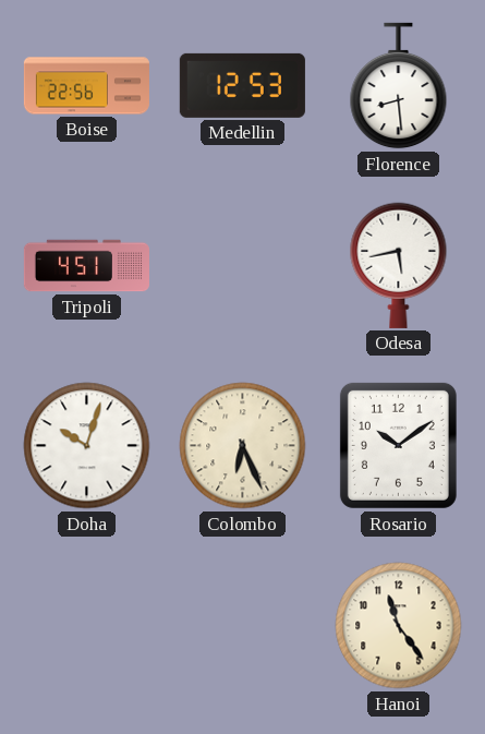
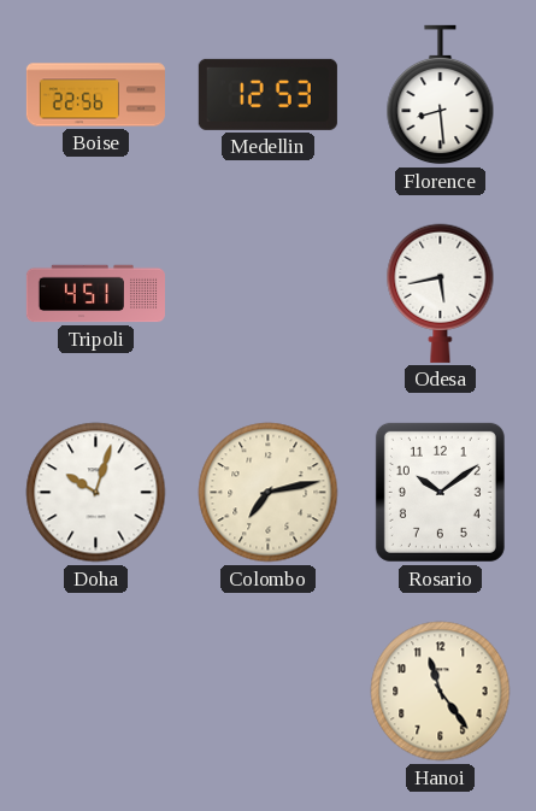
Colombo: 6:26 -> 7:13
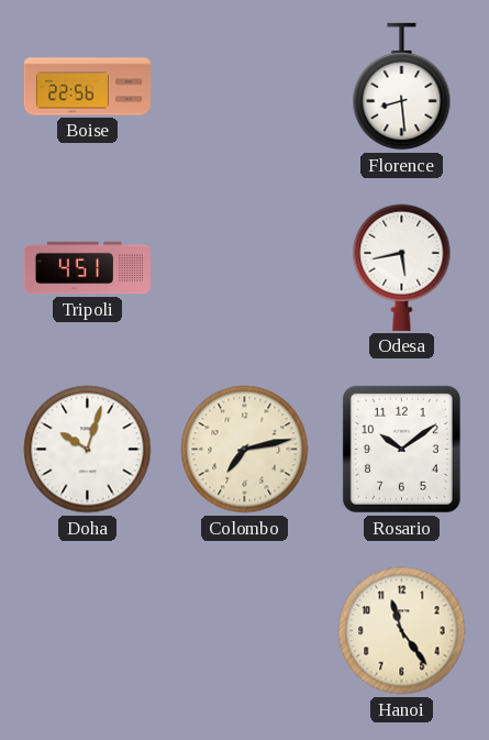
Medellin: 12:53 -> none
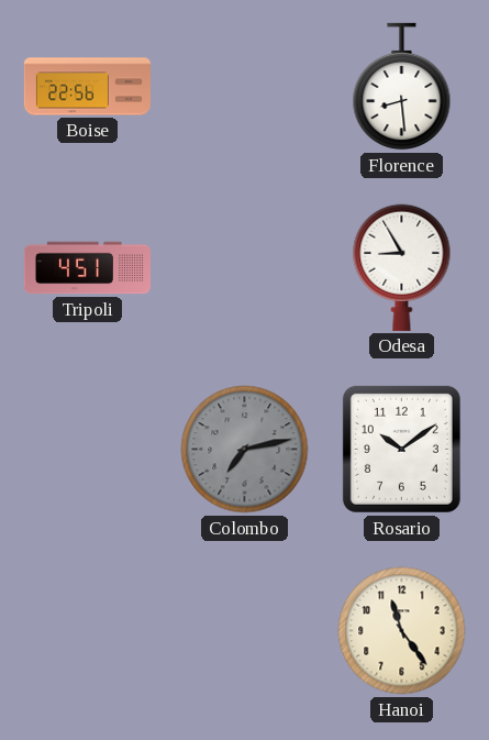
Odesa: 5:43 -> 8:55
Doha: 10:03 -> none
Colombo dial: cream -> grey
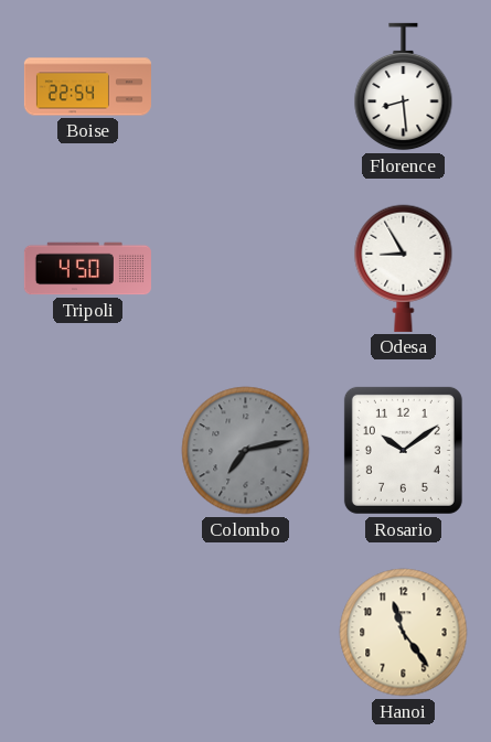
Boise: 22:56 -> 22:54
Tripoli: 4:51 -> 4:50
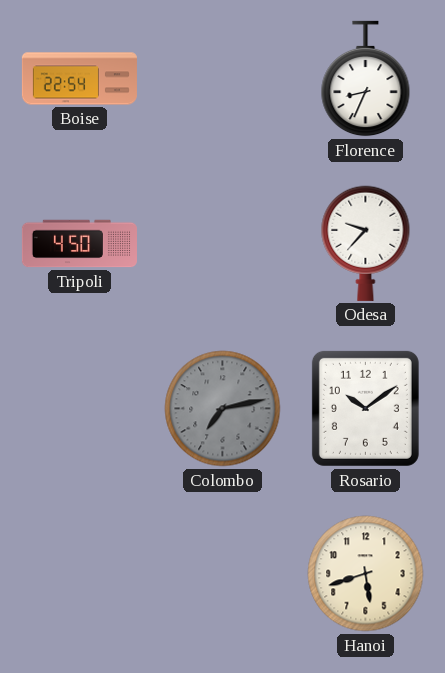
Florence: 8:29 -> 8:34
Odesa: 8:55 -> 9:37
Hanoi: 11:24 -> 5:42
